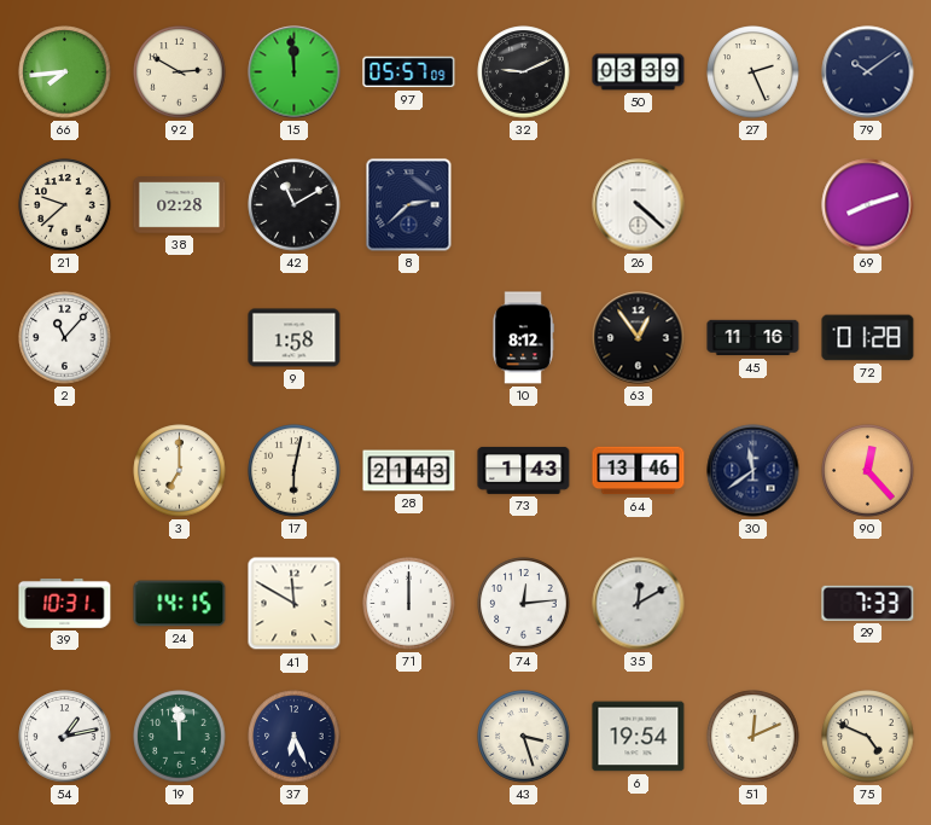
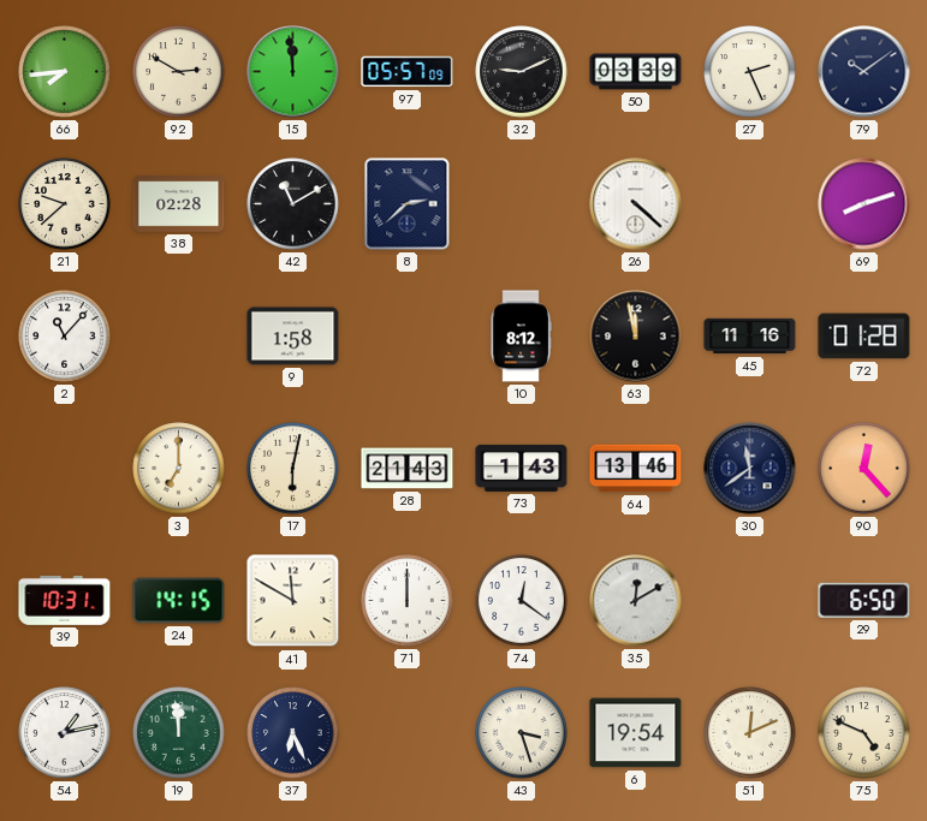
63: 12:54 -> 11:58
74: 12:14 -> 12:21
29: 7:33 -> 6:50
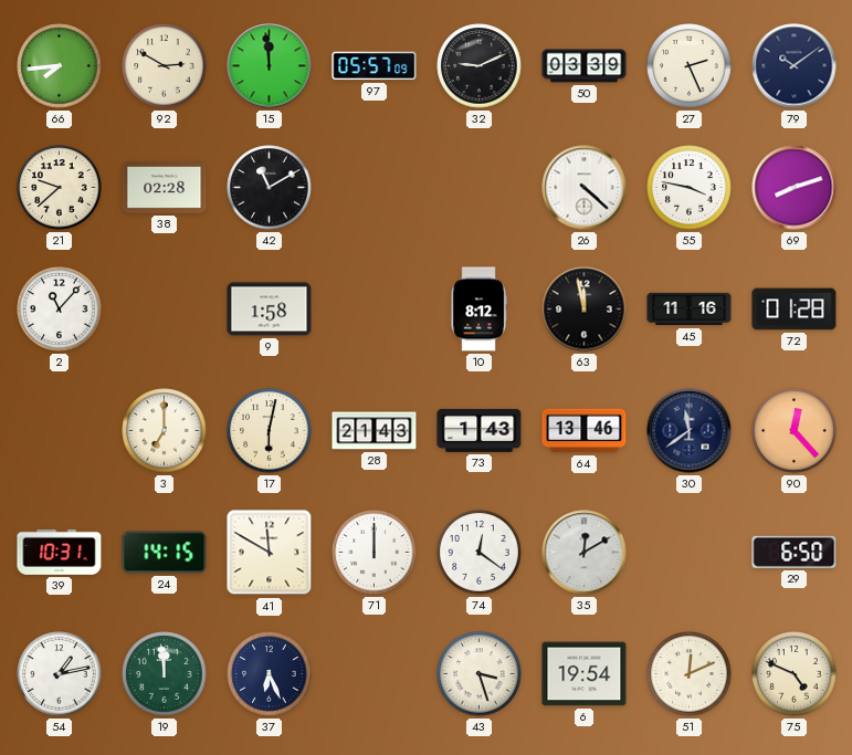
8: 2:38 -> none
55: none -> 3:47
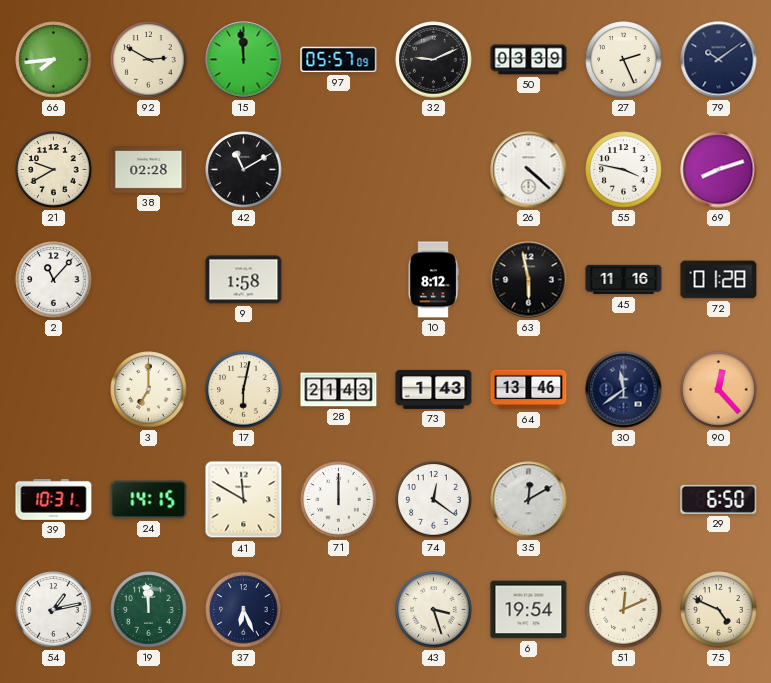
21: 9:38 -> 9:40
63: 11:58 -> 5:58
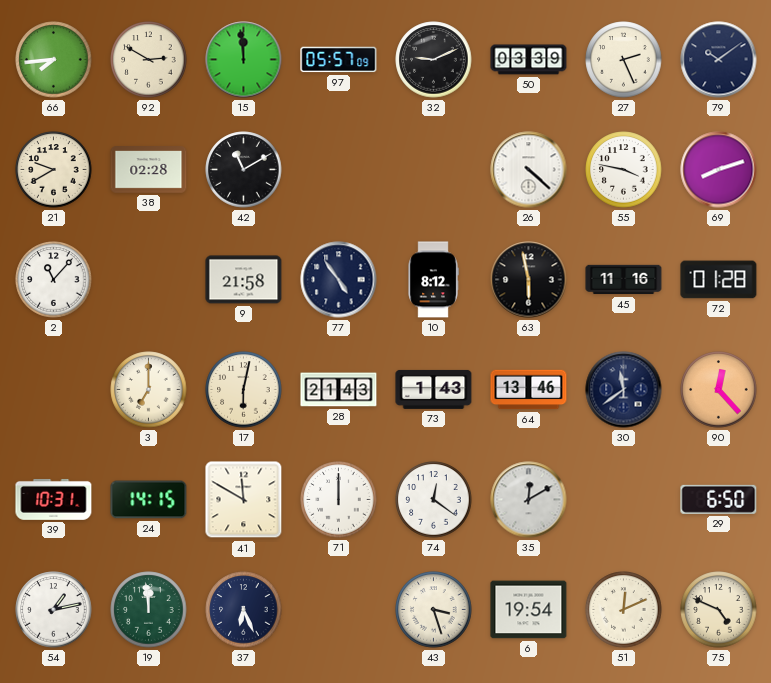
9: 1:58 -> 21:58
77: none -> 4:54
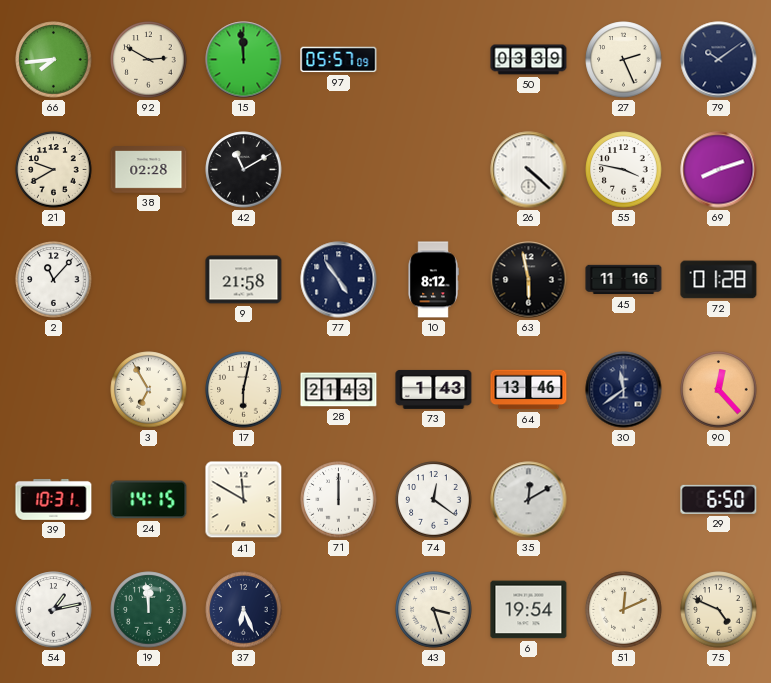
32: 9:11 -> none
3: 7:00 -> 6:55
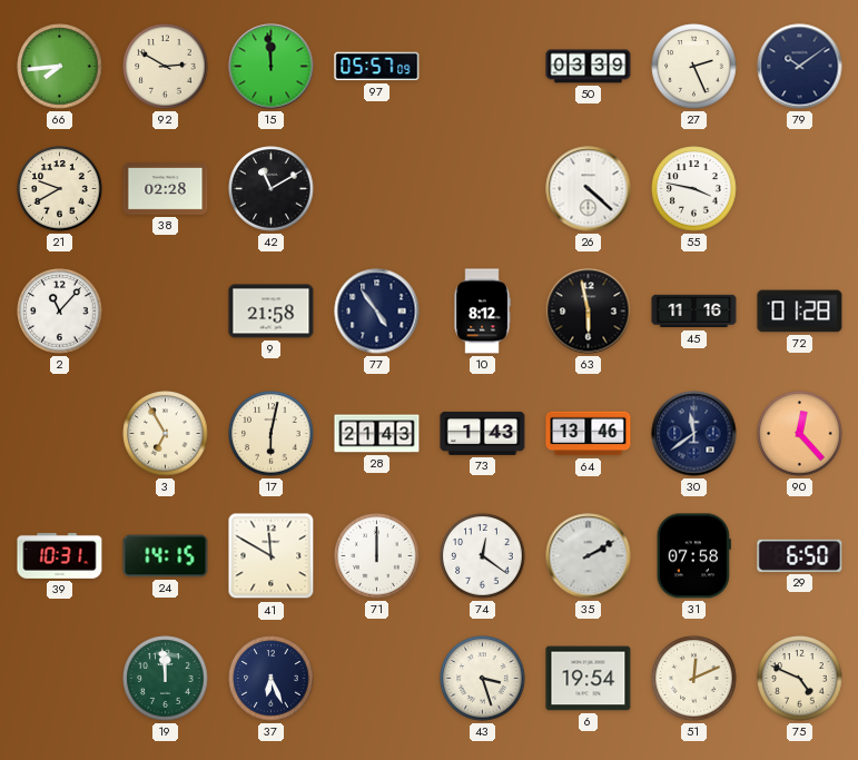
69: 8:12 -> none
35: 12:10 -> 2:10
31: none -> 07:58
54: 1:13 -> none
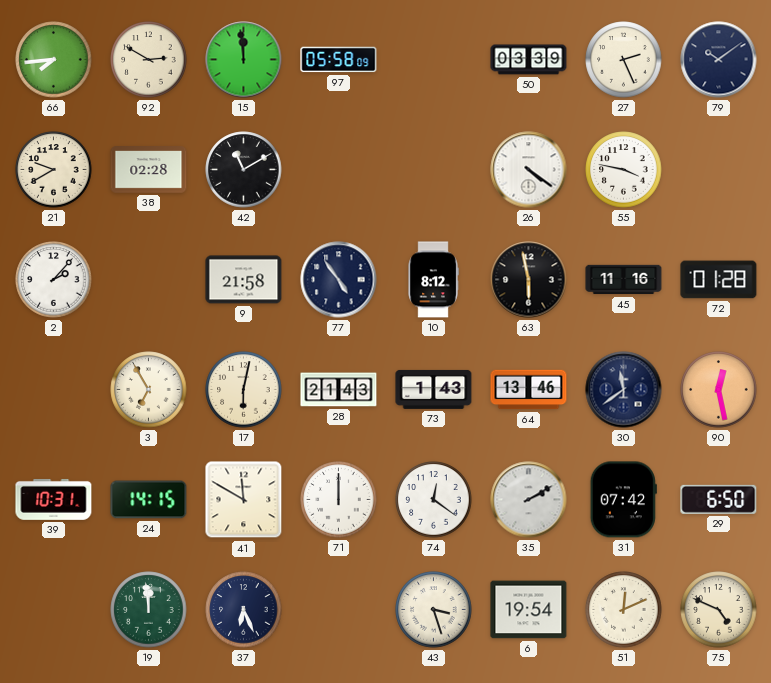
97: 05:57 -> 05:58
26: 4:22 -> 4:21
2: 11:07 -> 2:07
90: 12:23 -> 12:28
31: 07:58 -> 07:42
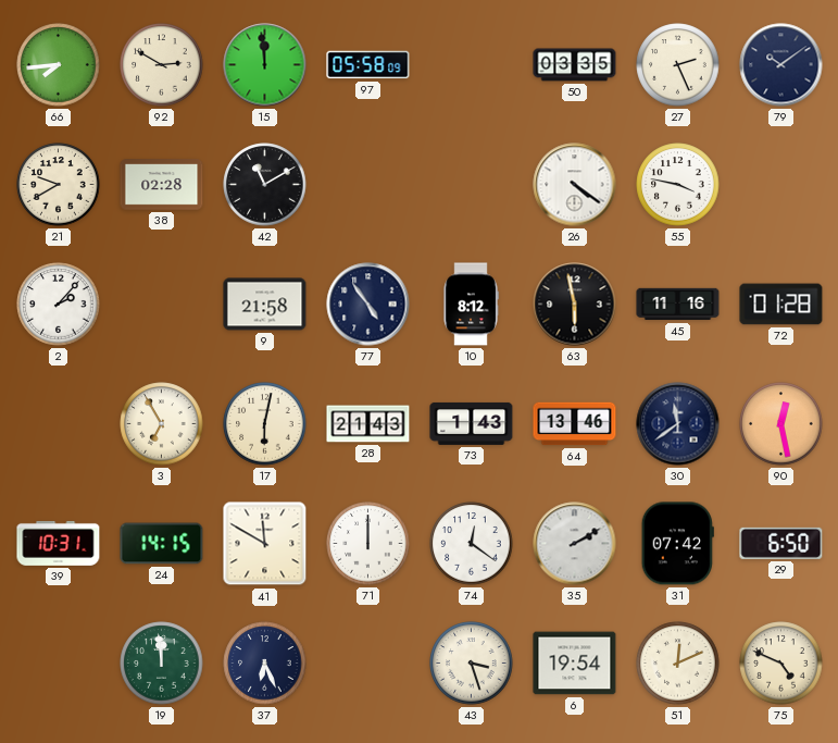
50: 03:39 -> 03:35
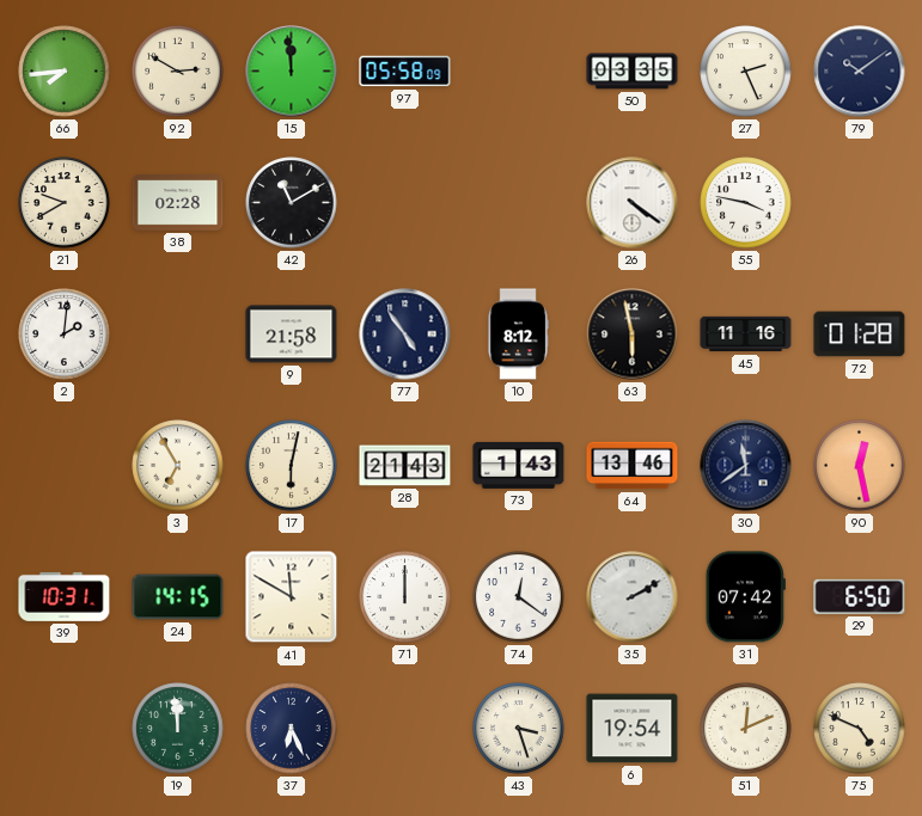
2: 2:07 -> 2:01
